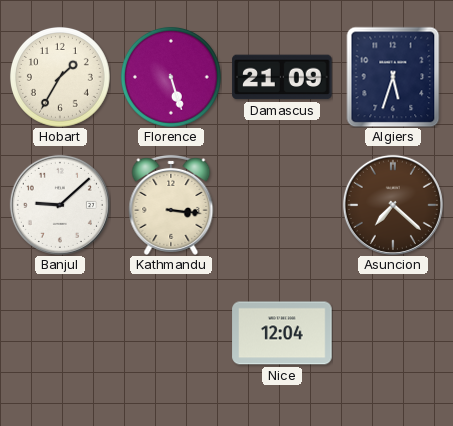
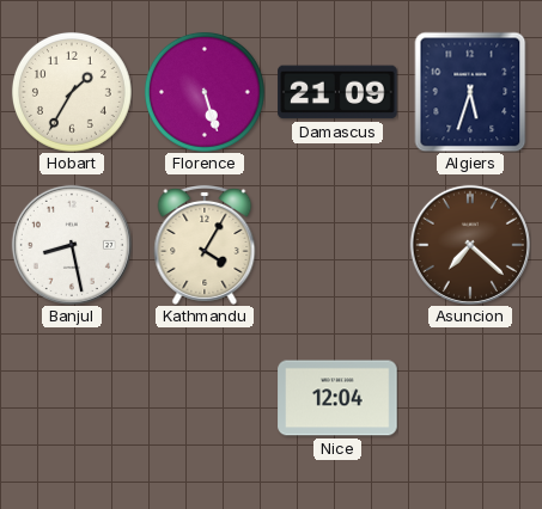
Banjul: 9:08 -> 8:28
Kathmandu: 3:16 -> 4:05
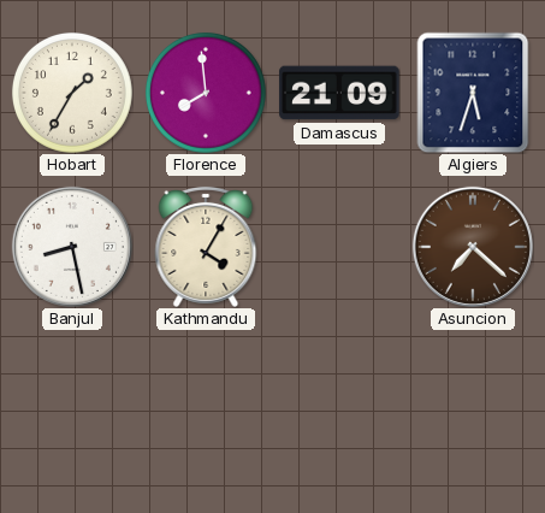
Florence: 5:27 -> 7:59
Nice: 12:04 -> none
